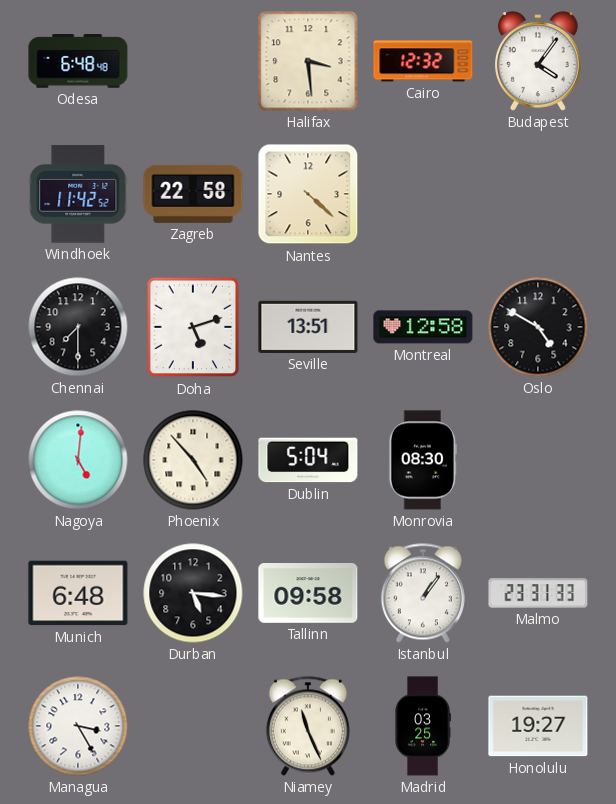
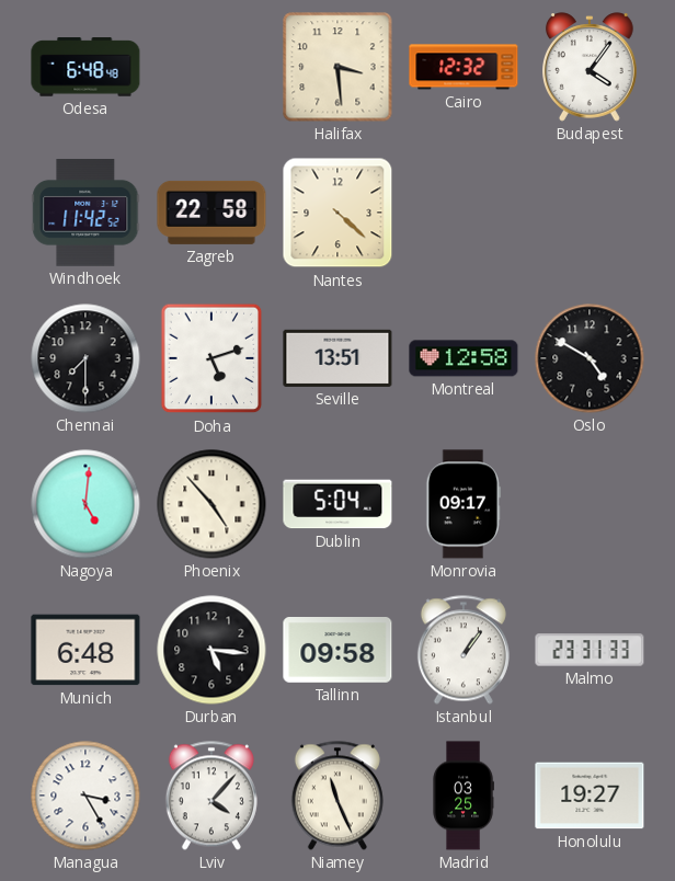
Monrovia: 08:30 -> 09:17
Lviv: none -> 4:07
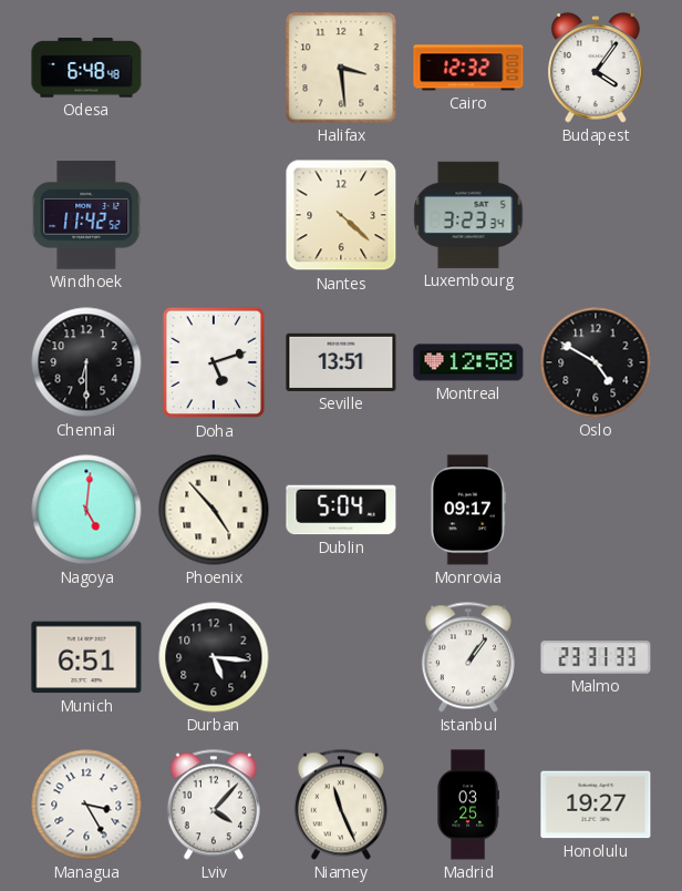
Zagreb: 22:58 -> none
Luxembourg: none -> 3:23
Chennai: 7:30 -> 6:30
Munich: 6:48 -> 6:51
Tallinn: 09:58 -> none
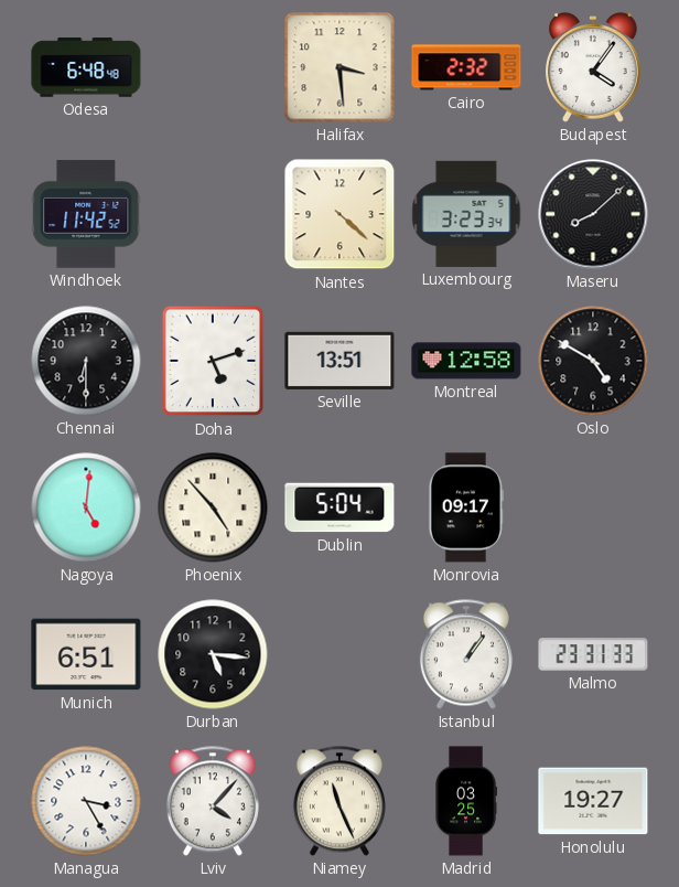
Cairo: 12:32 -> 2:32
Maseru: none -> 8:08
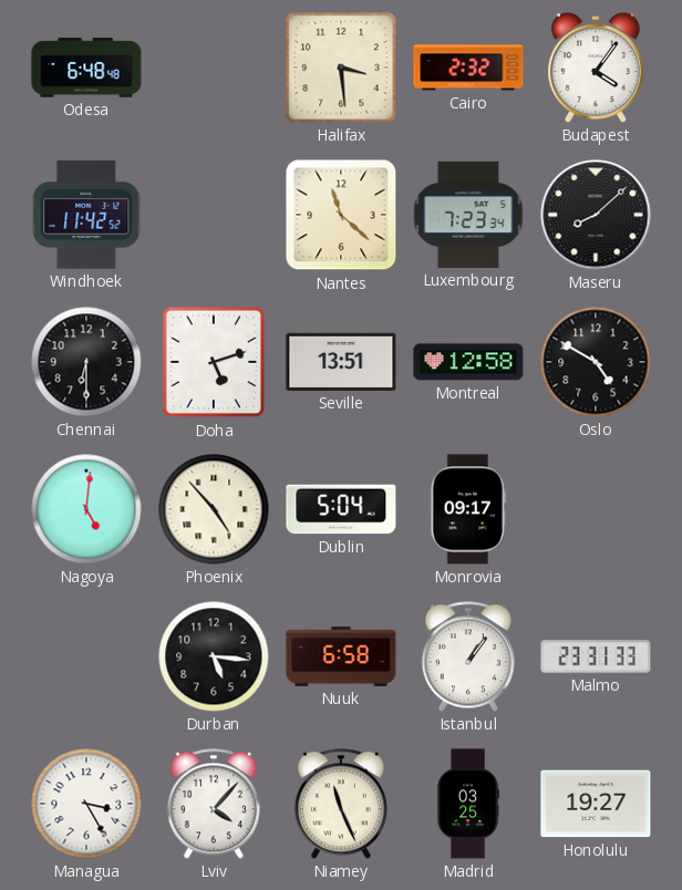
Nantes: 4:22 -> 11:22
Luxembourg: 3:23 -> 7:23
Munich: 6:51 -> none
Nuuk: none -> 6:58
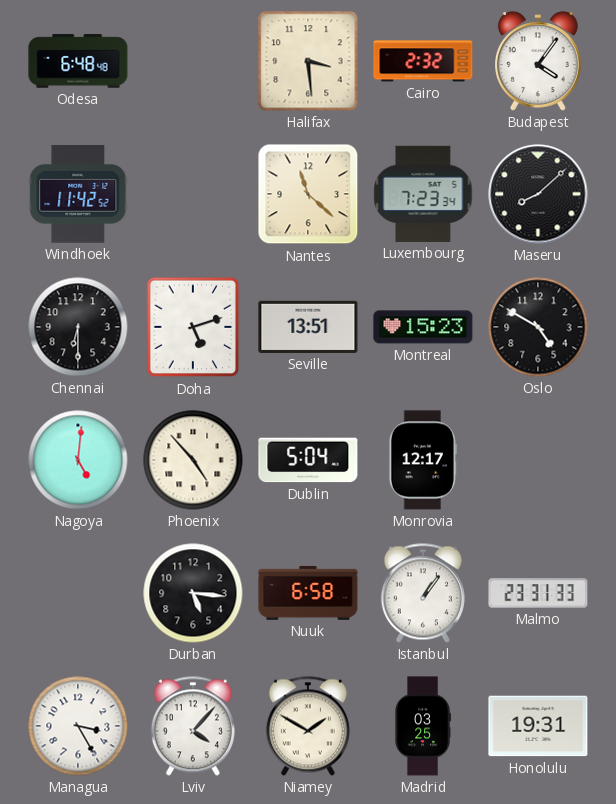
Montreal: 12:58 -> 15:23
Monrovia: 09:17 -> 12:17
Niamey: 11:26 -> 1:50
Honolulu: 19:27 -> 19:31
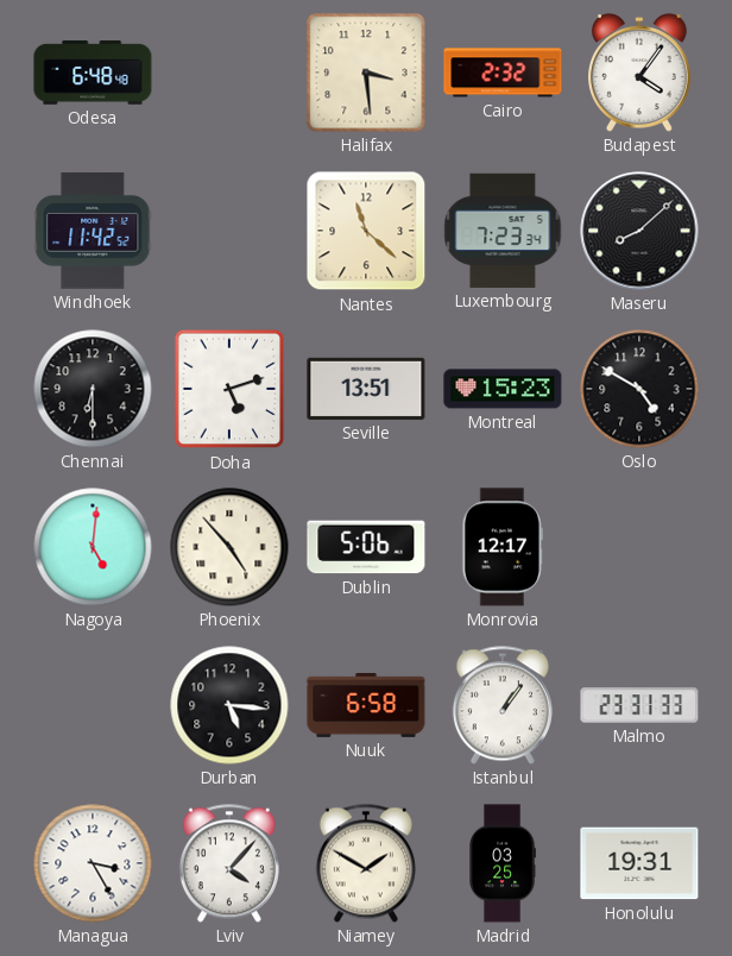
Dublin: 5:04 -> 5:06
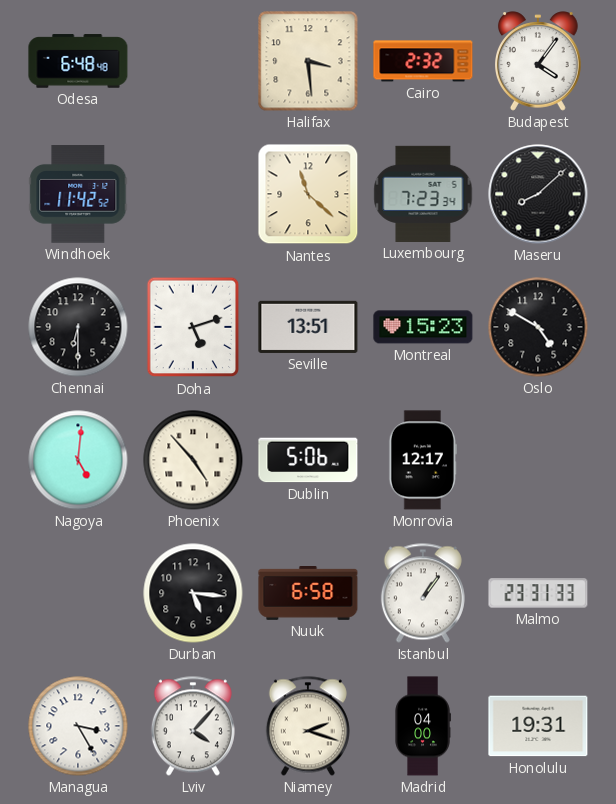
Niamey: 1:50 -> 2:18
Madrid: 03:25 -> 04:00
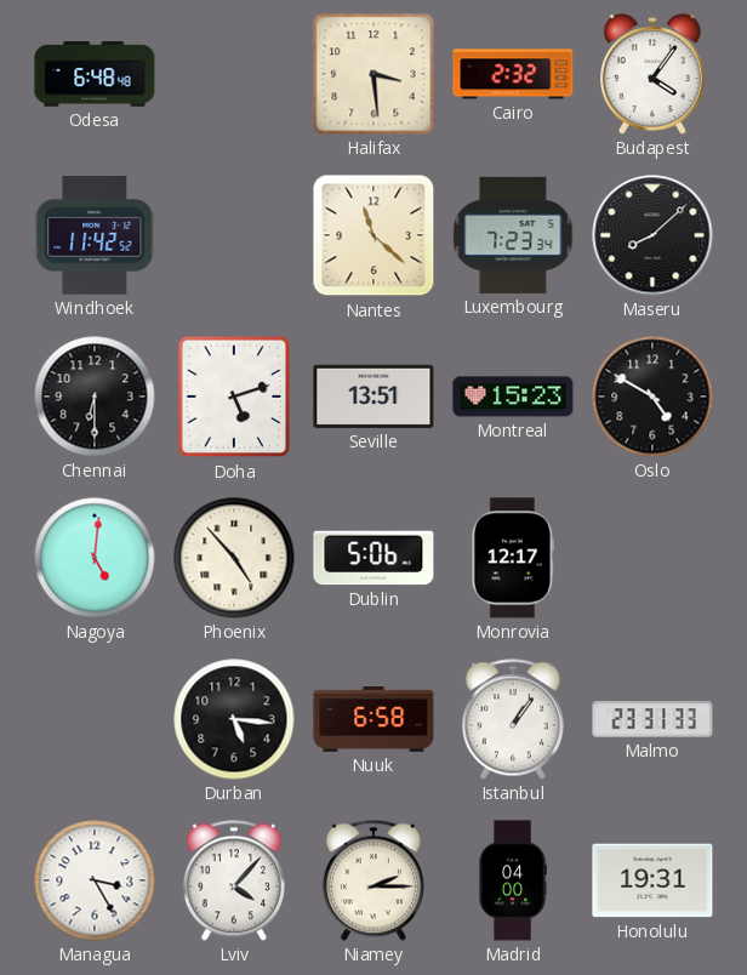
Niamey: 2:18 -> 2:15
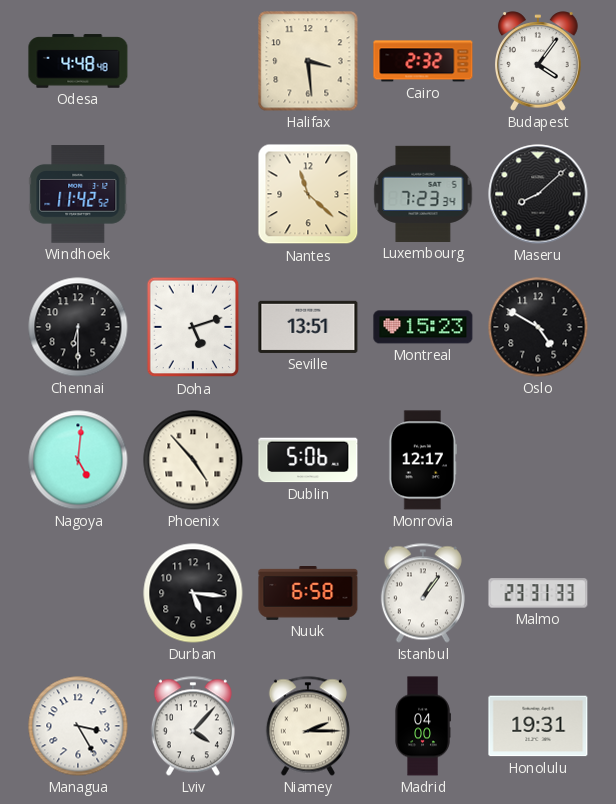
Odesa: 6:48 -> 4:48
